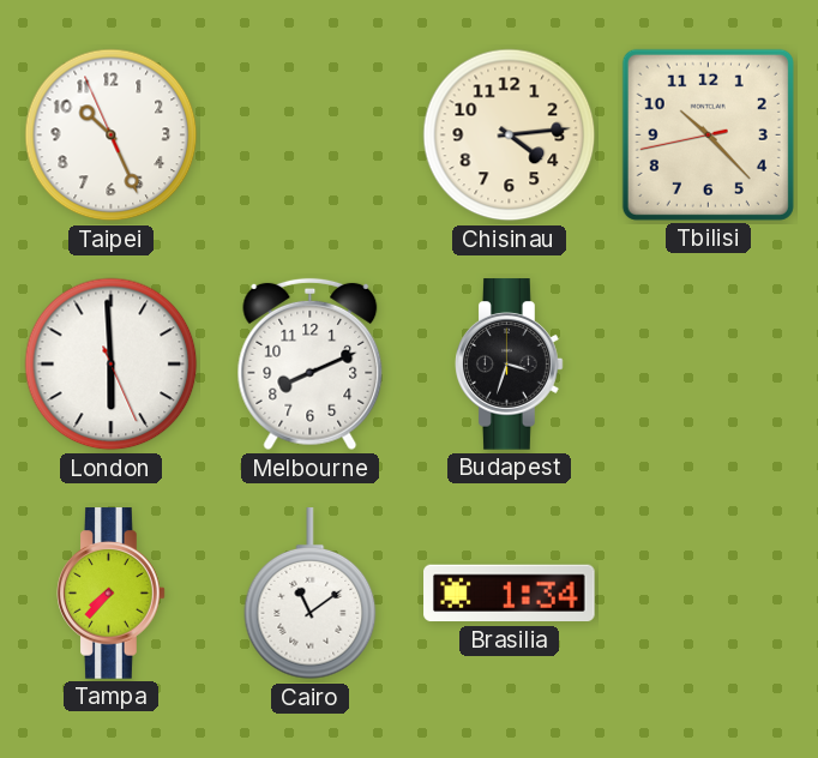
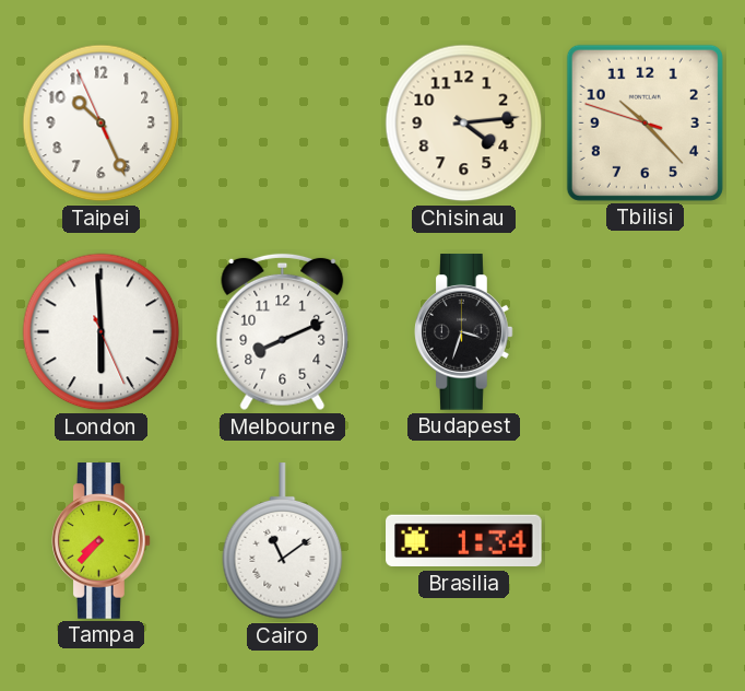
Tbilisi: 10:22:43 -> 10:22:48
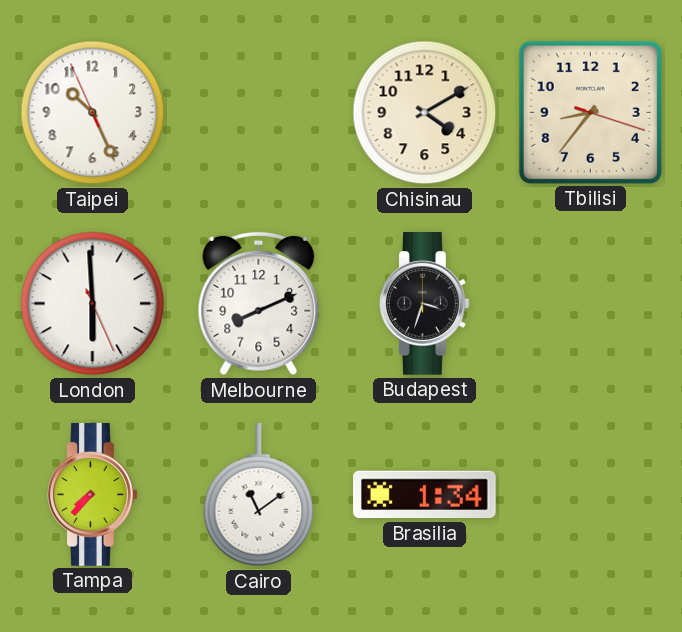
Chisinau: 4:14 -> 4:10
Tbilisi: 10:22 -> 8:36
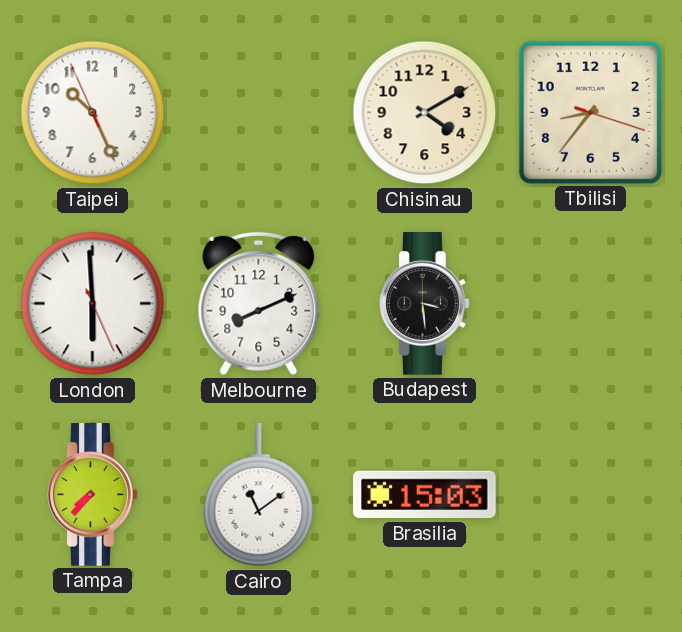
Budapest: 3:33 -> 3:29
Brasilia: 1:34 -> 15:03
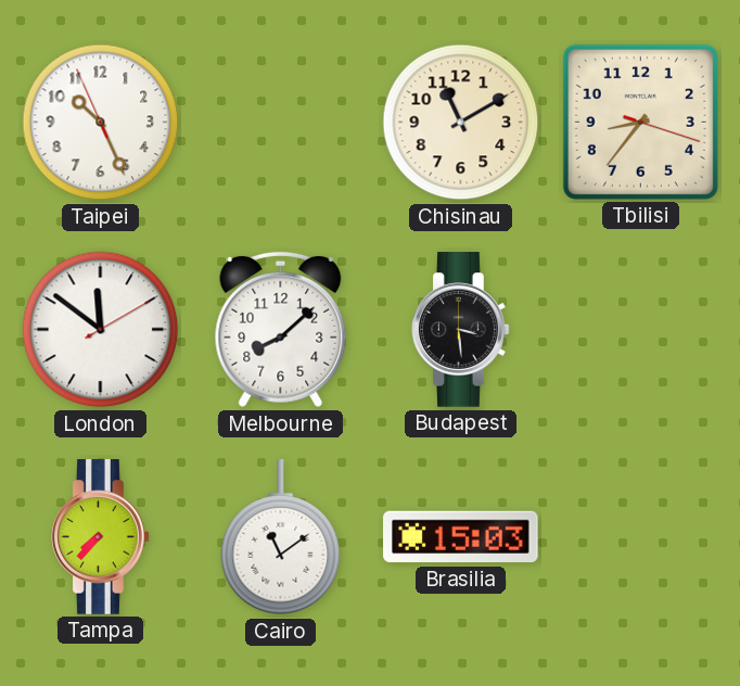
Chisinau: 4:10 -> 11:10
London: 5:59 -> 11:51
Melbourne: 8:11 -> 8:08
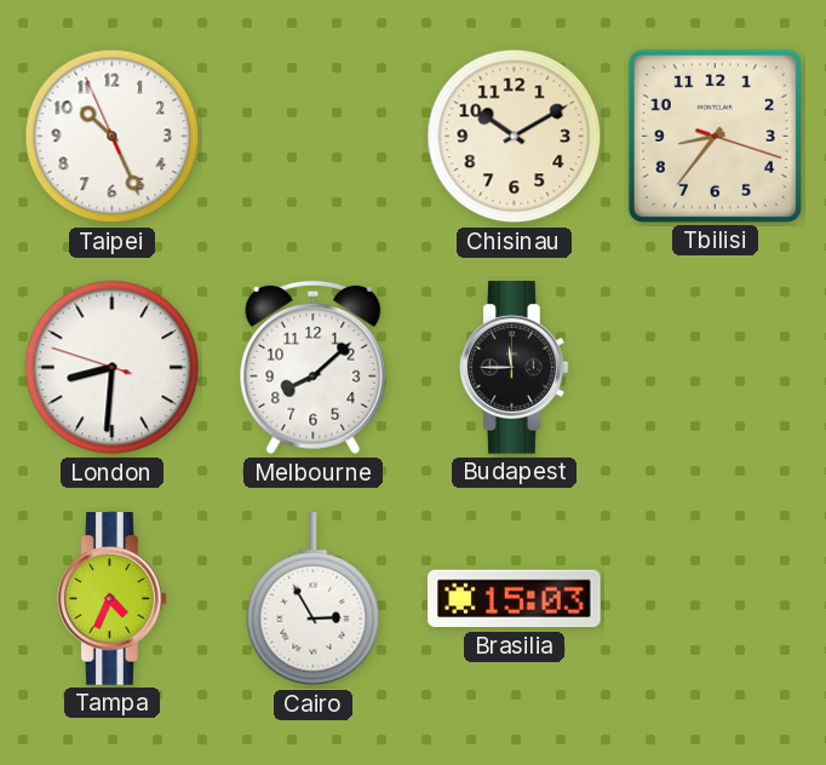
Chisinau: 11:10 -> 10:10
London: 11:51 -> 8:30
Budapest: 3:29 -> 11:45
Tampa: 7:37 -> 4:34
Cairo: 11:09 -> 2:55
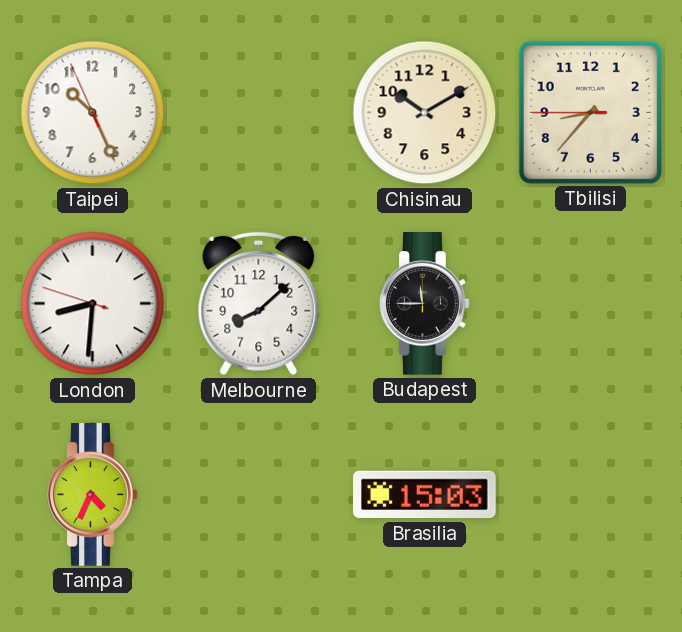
Tbilisi: 8:36:18 -> 8:36:45
Cairo: 2:55 -> none
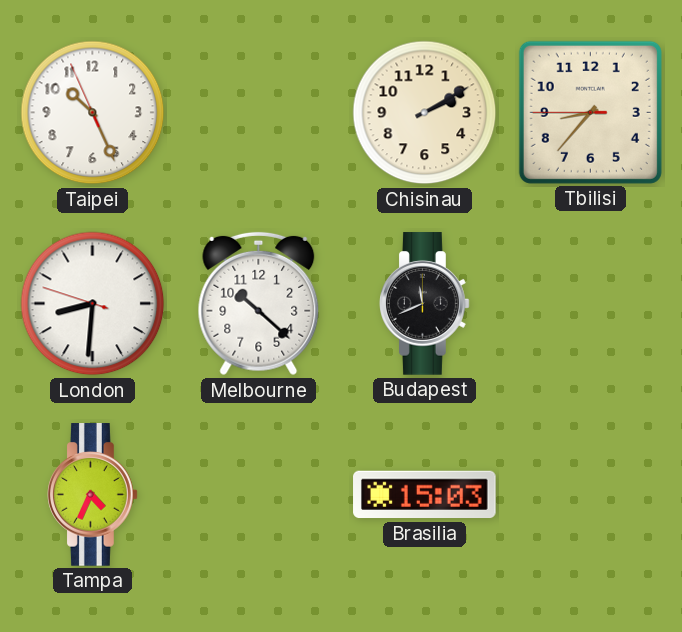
Chisinau: 10:10 -> 2:10
Melbourne: 8:08 -> 10:22
Budapest: 11:45 -> 11:41
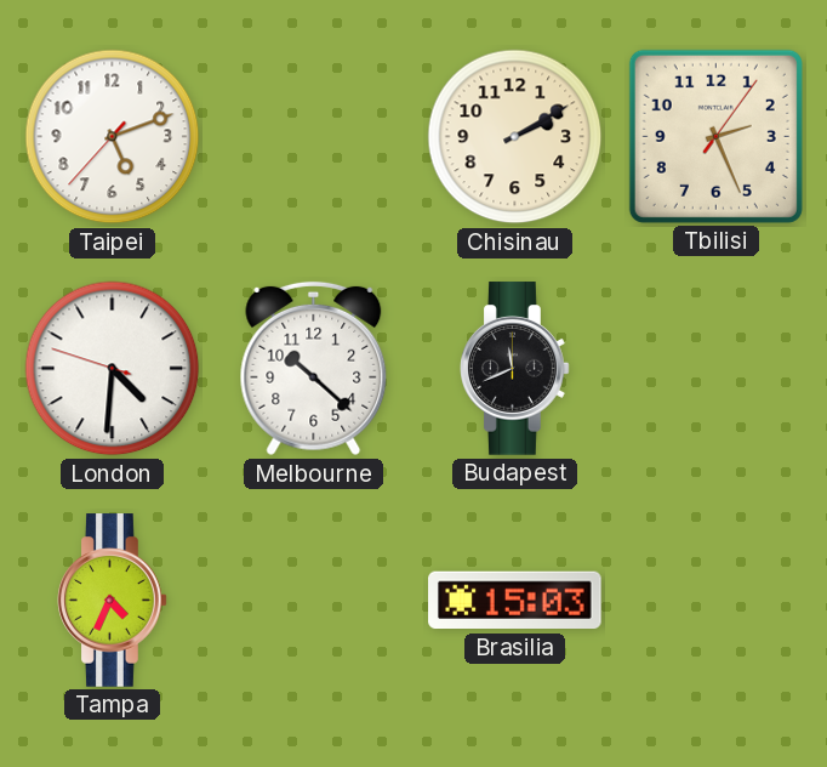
Taipei: 10:25 -> 5:11
Tbilisi: 8:36 -> 2:26
London: 8:30 -> 4:30
